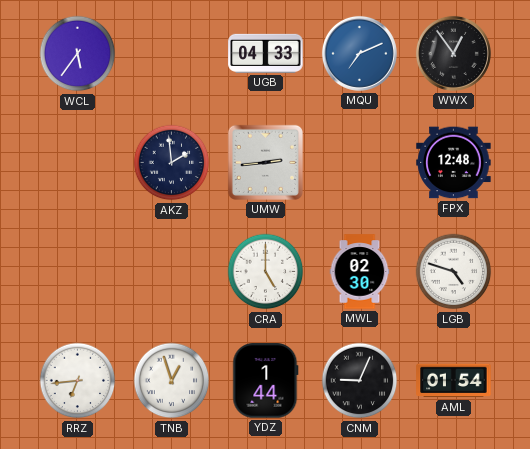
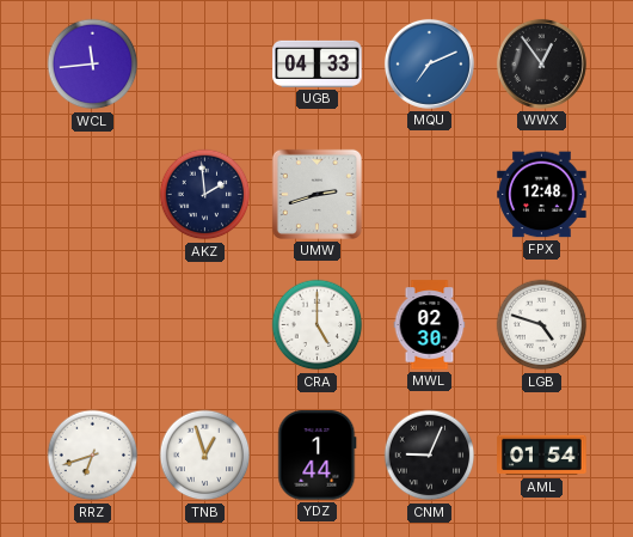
WCL: 5:36 -> 11:44
UMW: 2:44 -> 2:42
RRZ: 6:44 -> 6:42
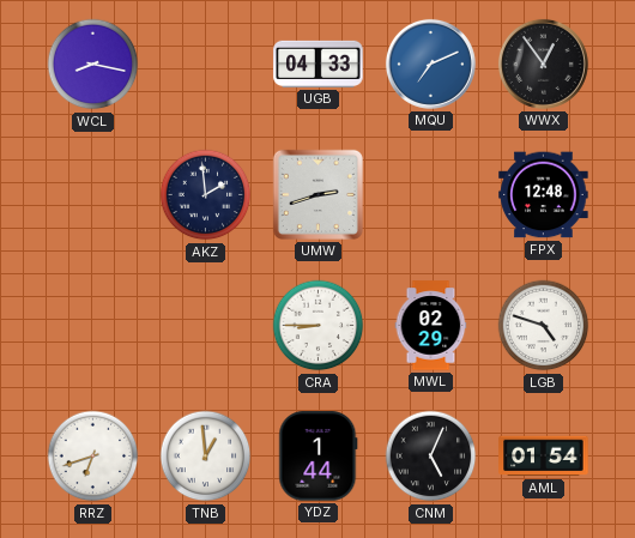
WCL: 11:44 -> 8:17
CRA: 5:00 -> 8:45
MWL: 02:30 -> 02:29
TNB: 12:57 -> 12:59
CNM: 9:04 -> 5:04
